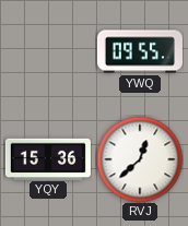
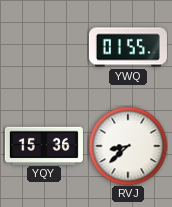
YWQ: 09:55 -> 01:55
RVJ: 12:38 -> 8:38
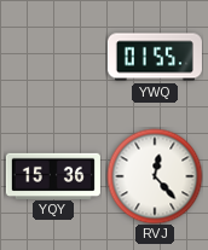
RVJ: 8:38 -> 12:23
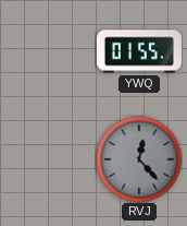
YQY: 15:36 -> none
RVJ dial: white -> grey
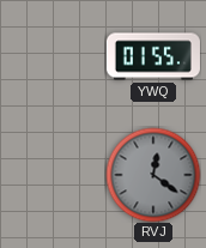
RVJ: 12:23 -> 12:21
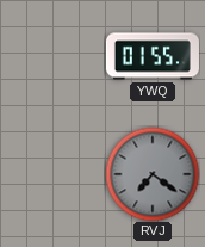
RVJ: 12:21 -> 7:21
